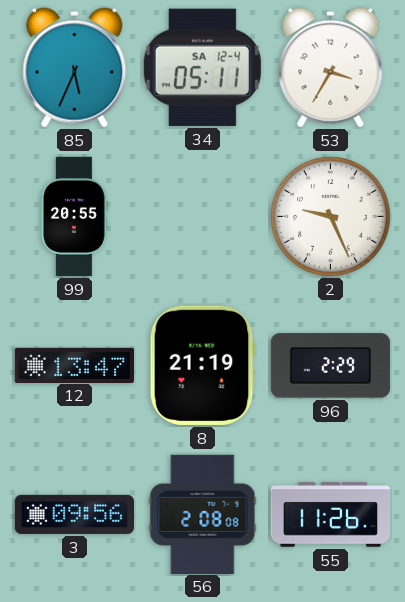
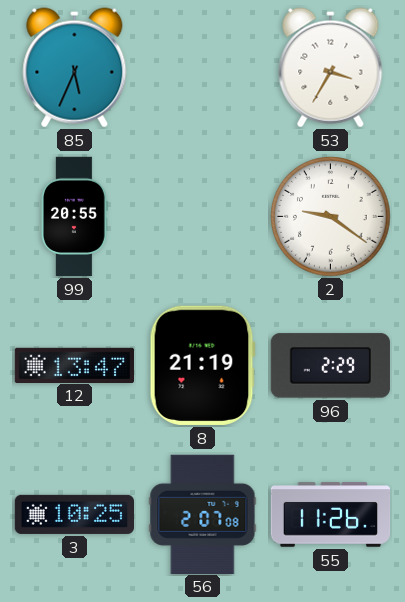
34: 05:11 -> none
2: 9:26 -> 9:21
3: 09:56 -> 10:25
56: 2:08 -> 2:07
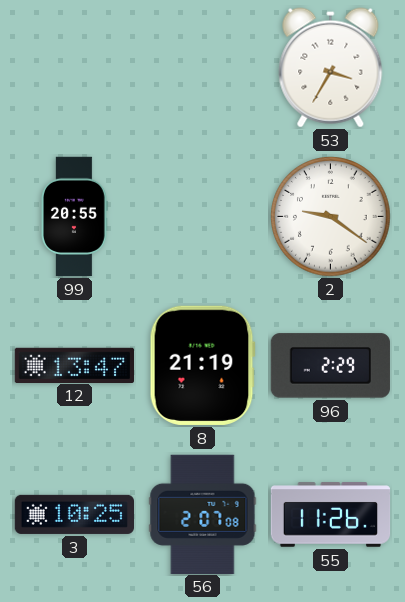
85: 5:34 -> none
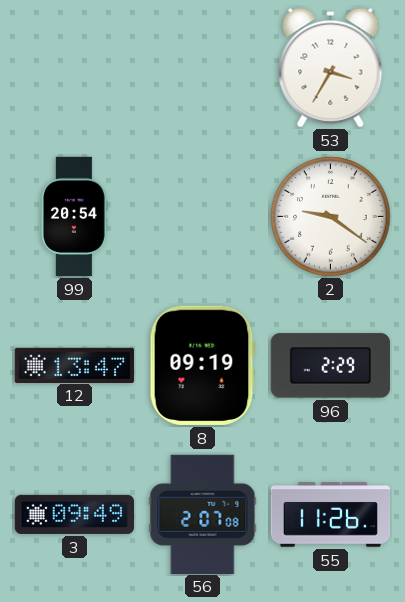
99: 20:55 -> 20:54
8: 21:19 -> 09:19
3: 10:25 -> 09:49
